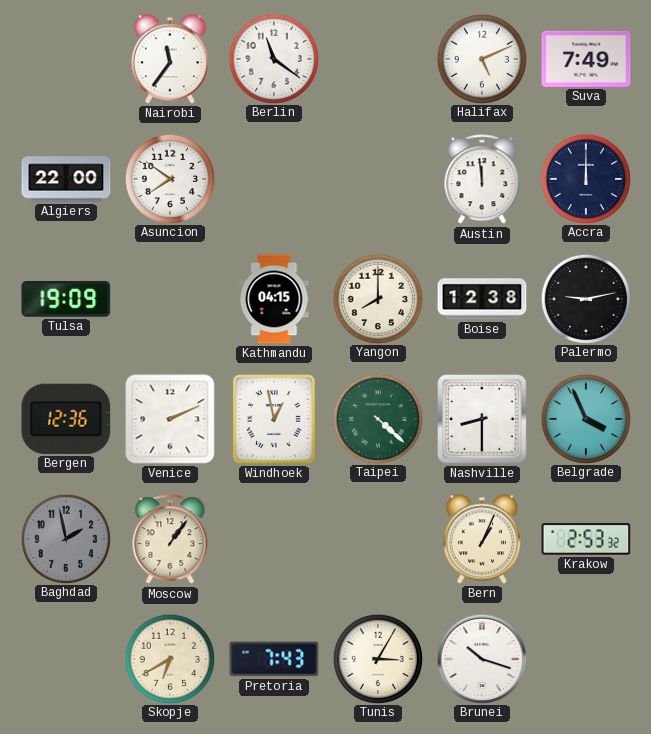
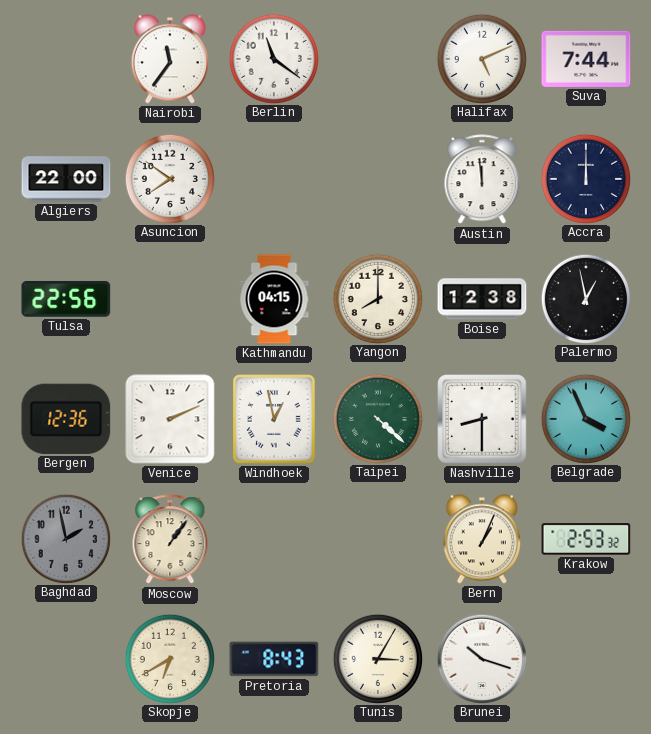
Suva: 7:49 -> 7:44
Tulsa: 19:09 -> 22:56
Palermo: 9:13 -> 12:58
Pretoria: 7:43 -> 8:43
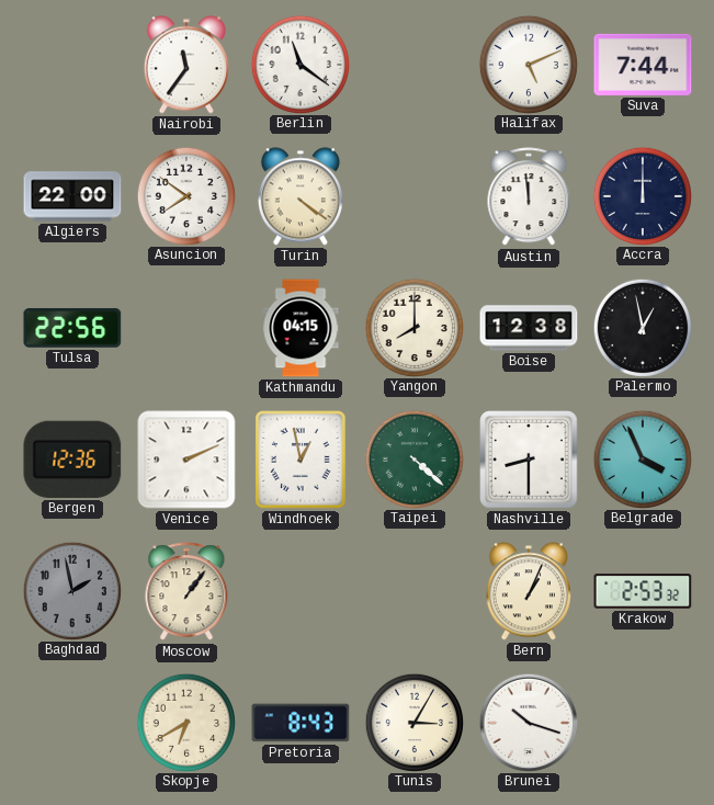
Turin: none -> 4:21
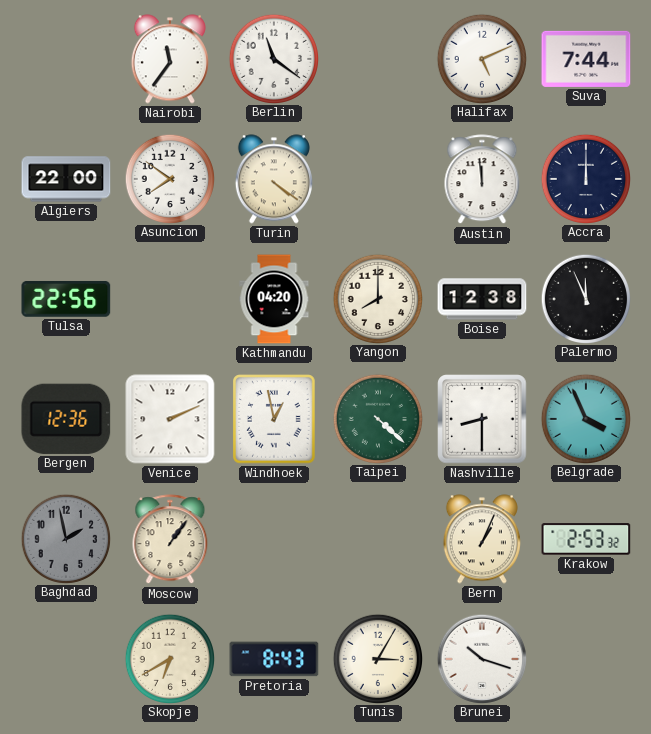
Kathmandu: 04:15 -> 04:20
Palermo: 12:58 -> 11:56
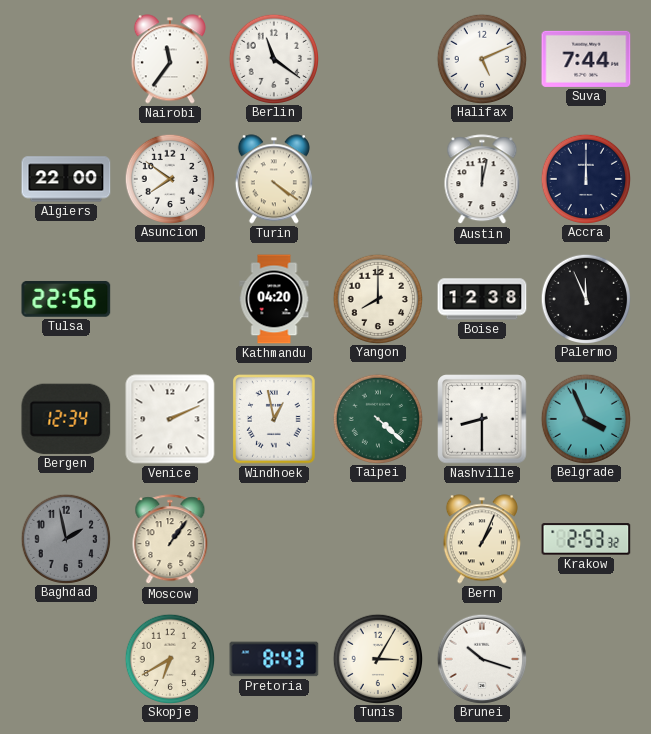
Austin: 11:59 -> 12:02
Bergen: 12:36 -> 12:34
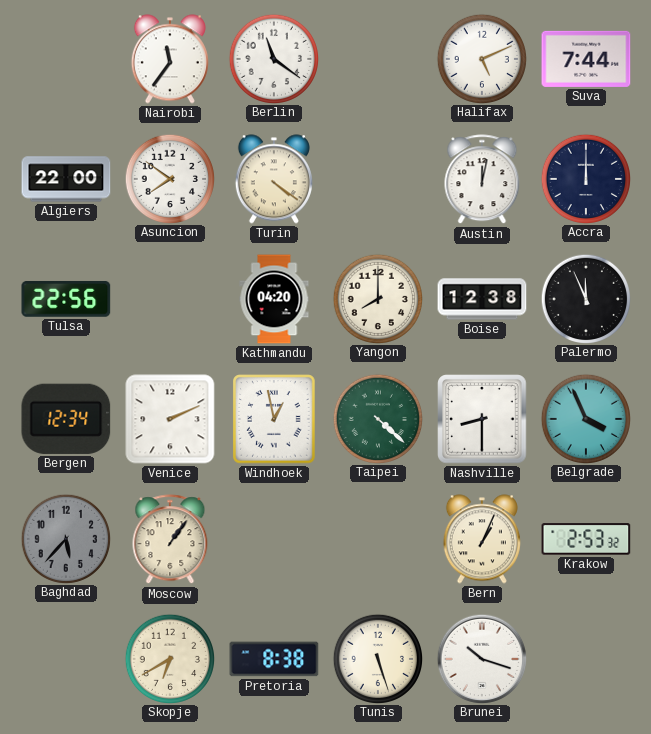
Baghdad: 1:58 -> 5:37
Pretoria: 8:43 -> 8:38
Tunis: 3:05 -> 5:27
